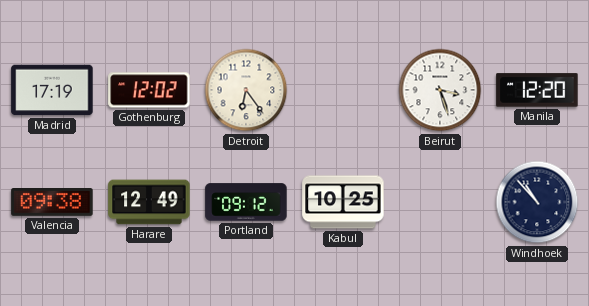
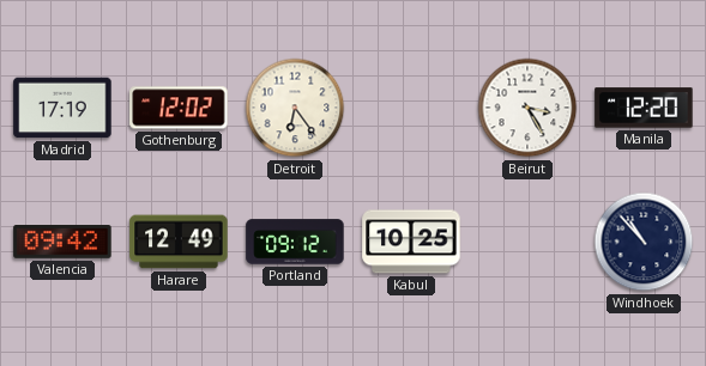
Beirut: 3:27 -> 3:25
Valencia: 09:38 -> 09:42
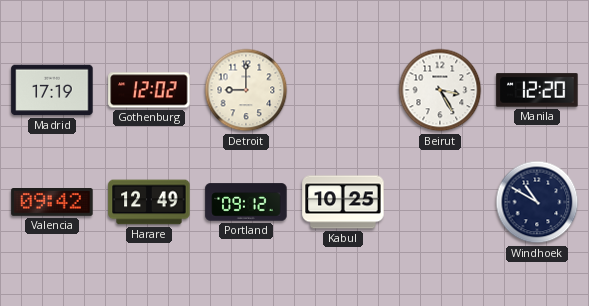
Detroit: 6:24 -> 9:00
Windhoek: 10:53 -> 10:50
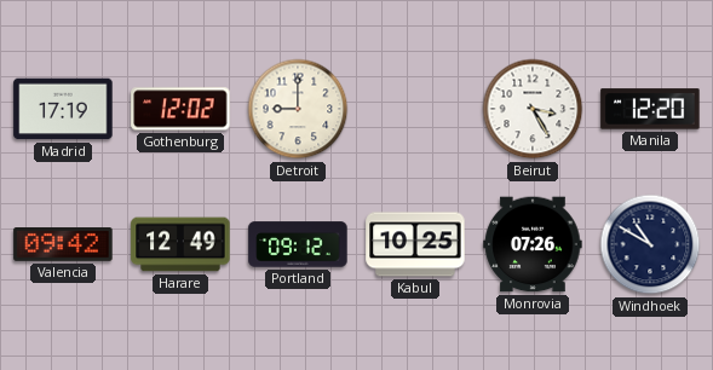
Monrovia: none -> 07:26
